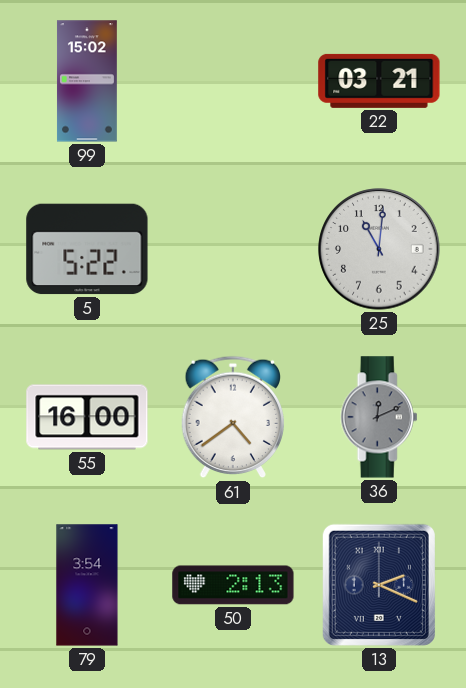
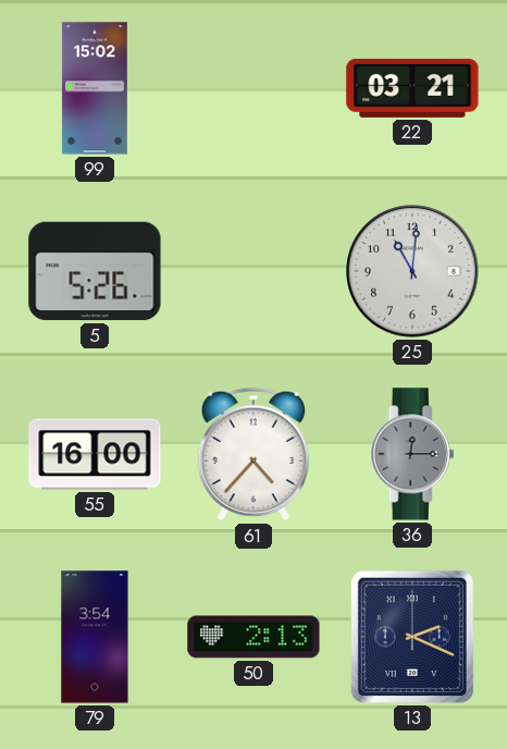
5: 5:22 -> 5:26
61: 4:39 -> 4:37
36: 12:11 -> 12:15
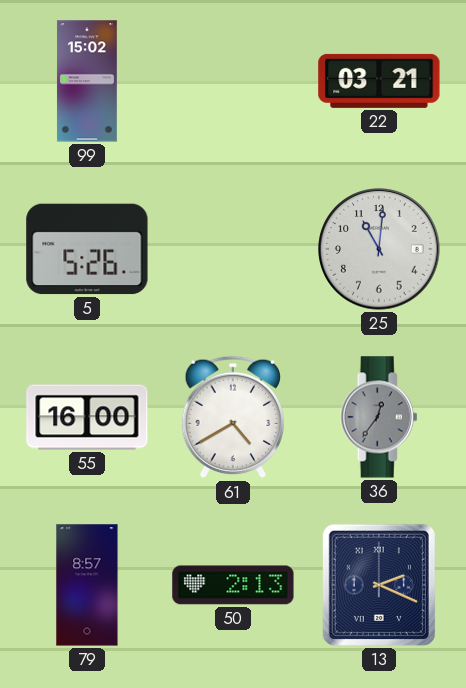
61: 4:37 -> 4:40
36: 12:15 -> 12:36
79: 3:54 -> 8:57
